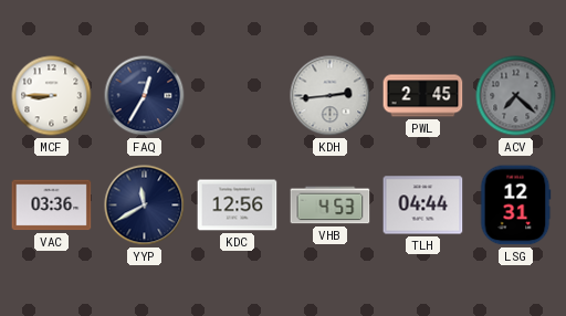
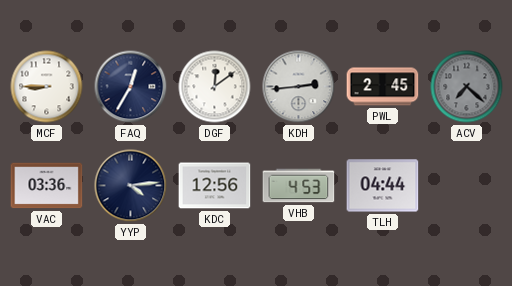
DGF: none -> 12:09
YYP: 11:40 -> 4:14
LSG: 12:31 -> none
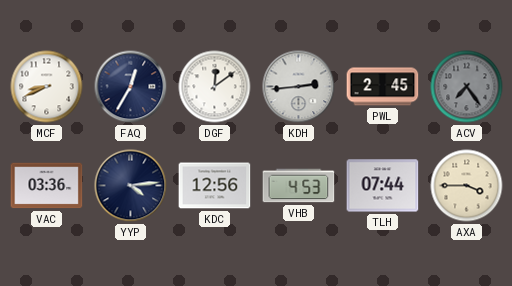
MCF: 8:45 -> 8:41
ACV: 7:22 -> 7:24
TLH: 04:44 -> 07:44
AXA: none -> 3:45
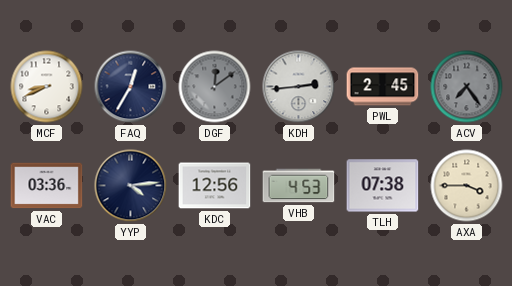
DGF dial: white -> grey
TLH: 07:44 -> 07:38
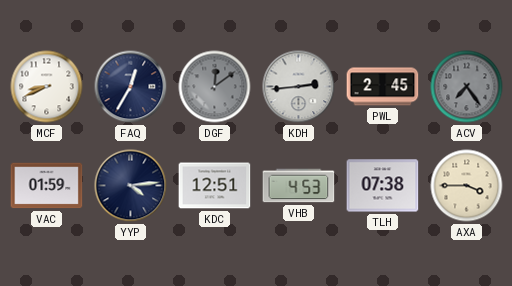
VAC: 03:36 -> 01:59
KDC: 12:56 -> 12:51
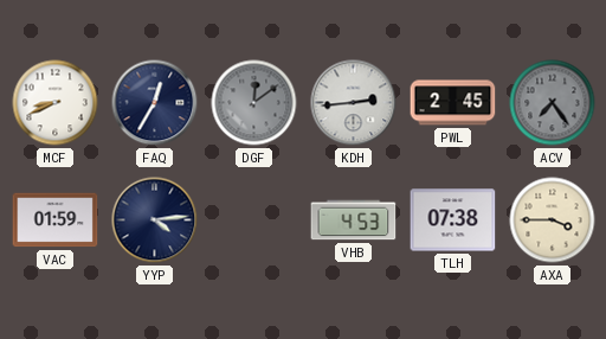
KDC: 12:51 -> none
